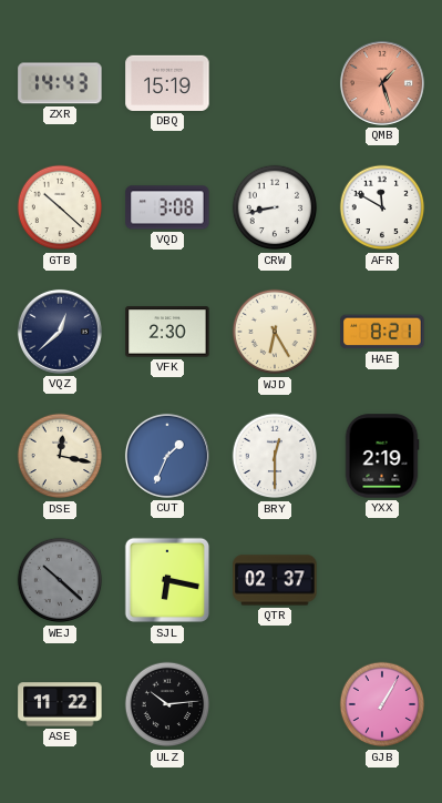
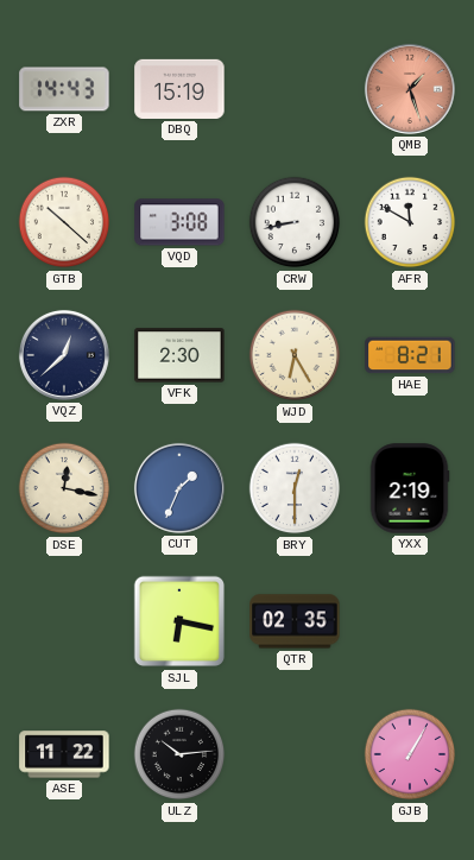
WEJ: 10:22 -> none
QTR: 02:37 -> 02:35
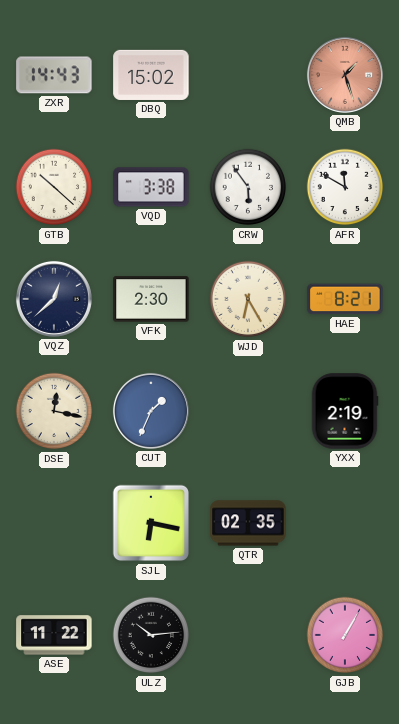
DBQ: 15:19 -> 15:02
VQD: 3:08 -> 3:38
CRW: 8:43 -> 5:54
BRY: 12:30 -> none
